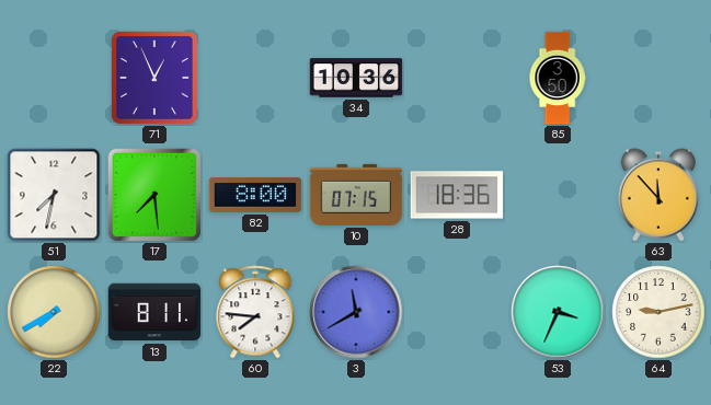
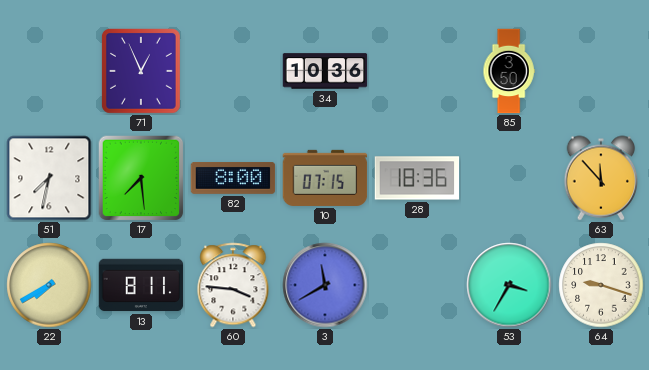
60: 7:46 -> 3:46
53: 3:34 -> 3:35
64: 9:13 -> 9:18
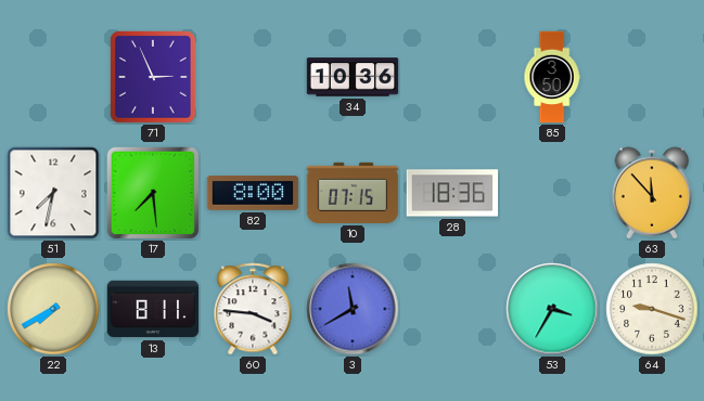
71: 12:56 -> 2:56
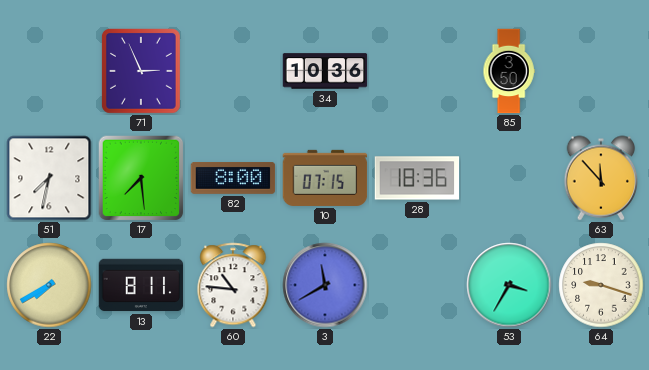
60: 3:46 -> 10:46
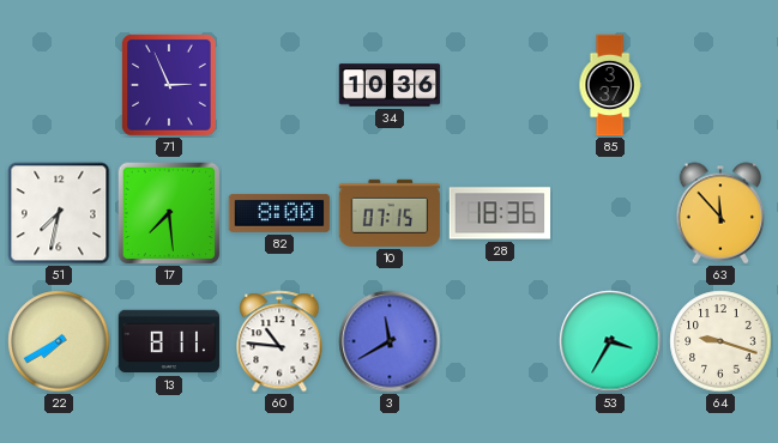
85: 3:50 -> 3:37
